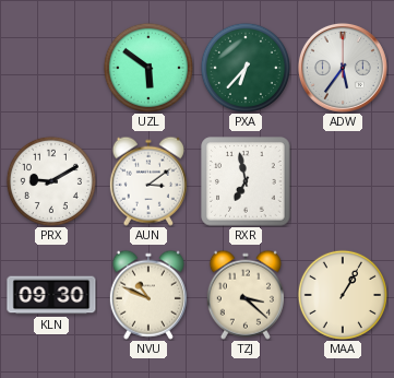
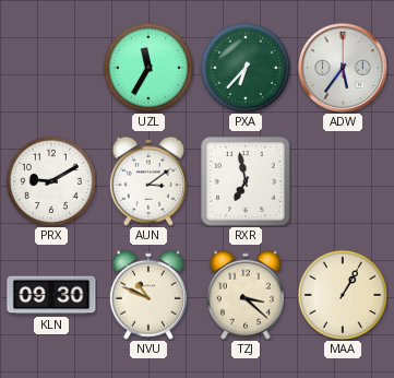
UZL: 5:51 -> 11:35
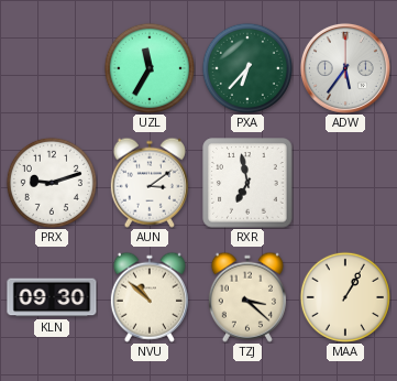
PRX: 9:10 -> 9:12
NVU: 10:49 -> 10:52
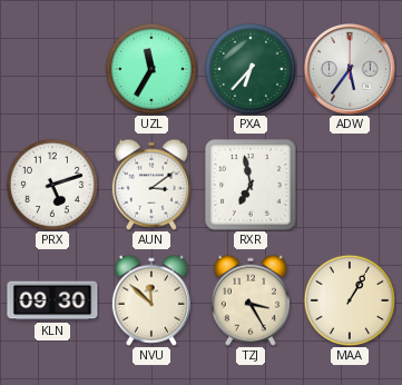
PRX: 9:12 -> 5:12
NVU: 10:52 -> 11:52
TZJ: 3:22 -> 3:25
